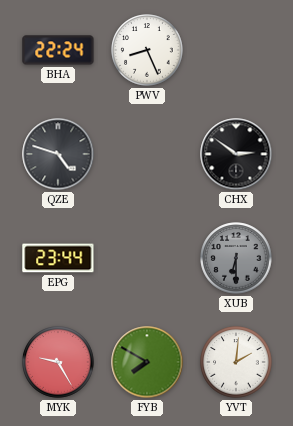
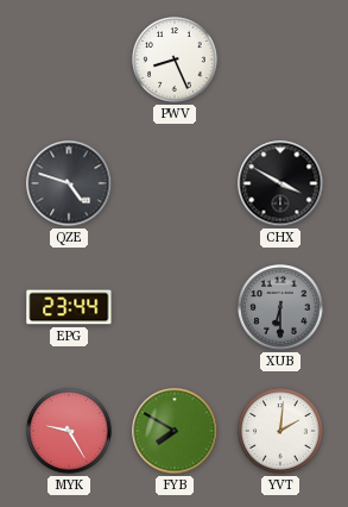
BHA: 22:24 -> none
CHX: 2:51 -> 3:50
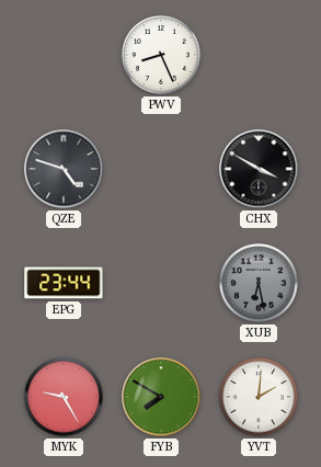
XUB: 6:30 -> 6:28
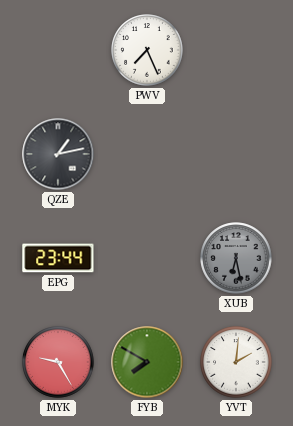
PWV: 8:26 -> 7:26
QZE: 4:48 -> 1:13
CHX: 3:50 -> none
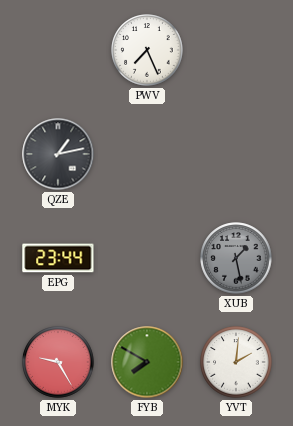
XUB: 6:28 -> 1:28
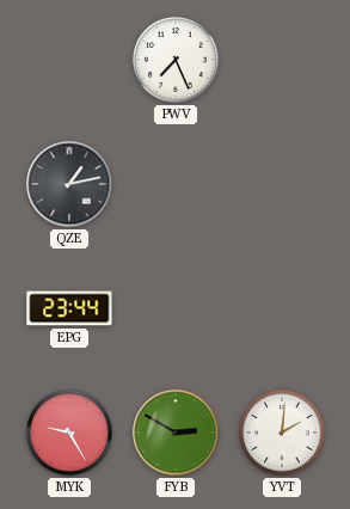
XUB: 1:28 -> none
FYB: 7:50 -> 2:50
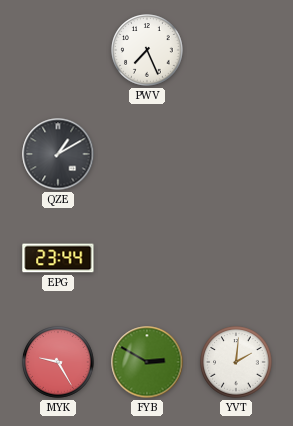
QZE: 1:13 -> 1:10
